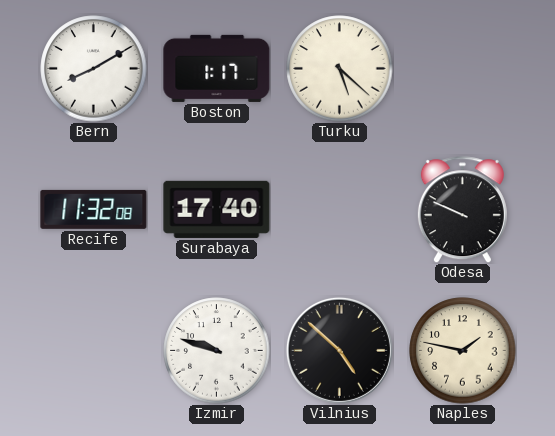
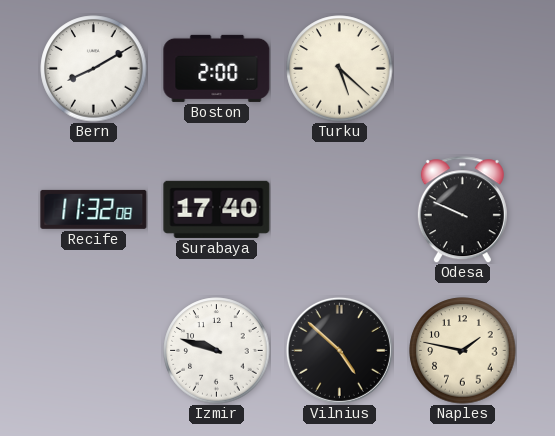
Boston: 1:17 -> 2:00
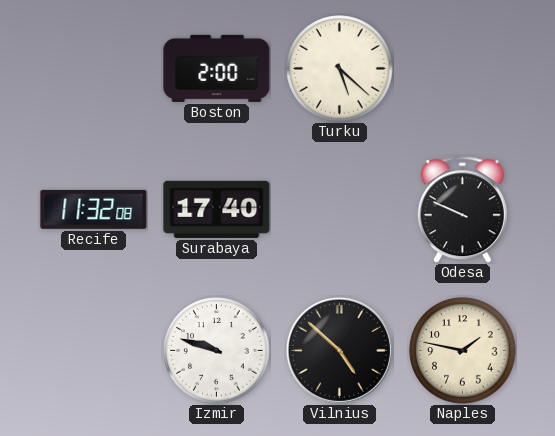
Bern: 8:10 -> none
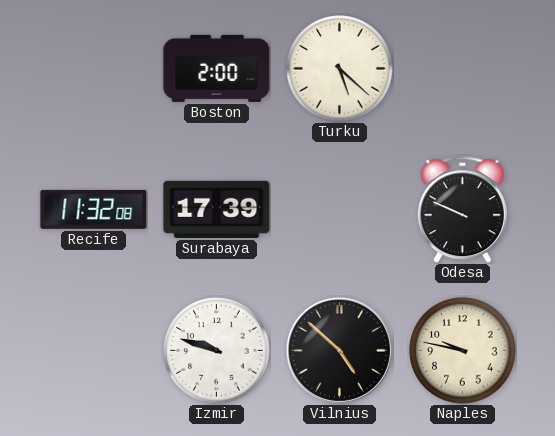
Surabaya: 17:40 -> 17:39
Naples: 1:47 -> 9:47
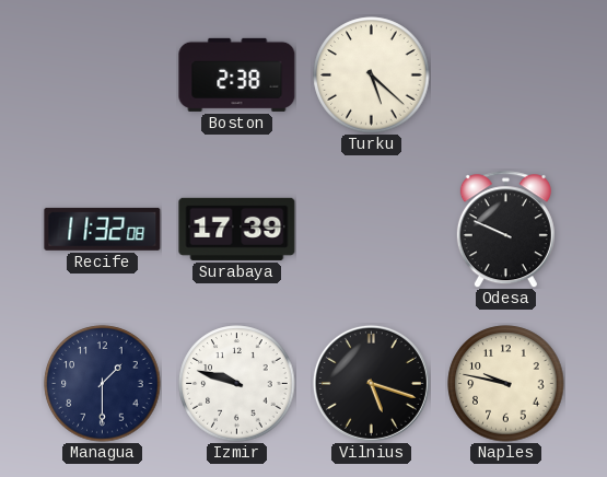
Boston: 2:00 -> 2:38
Managua: none -> 1:30
Vilnius: 4:52 -> 5:18
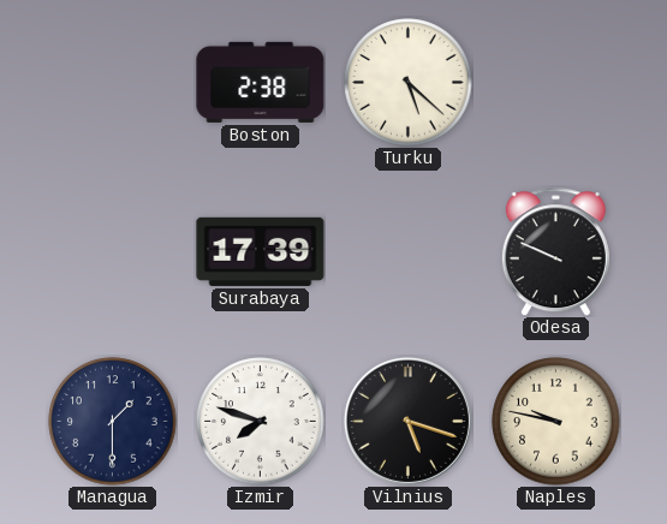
Recife: 11:32 -> none
Izmir: 9:48 -> 7:48
